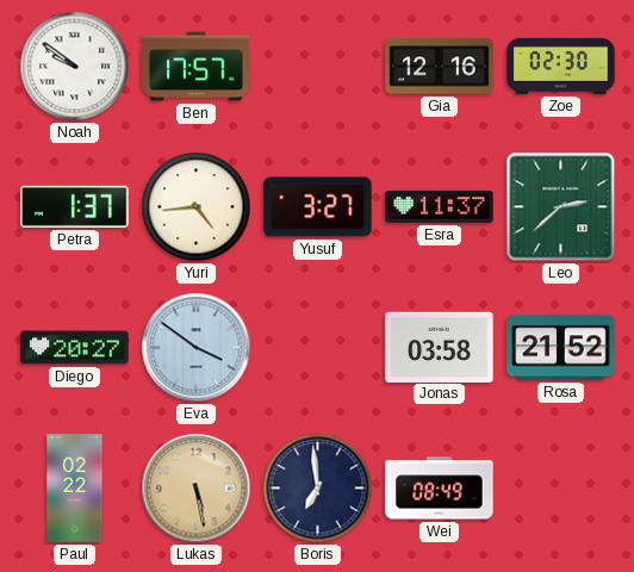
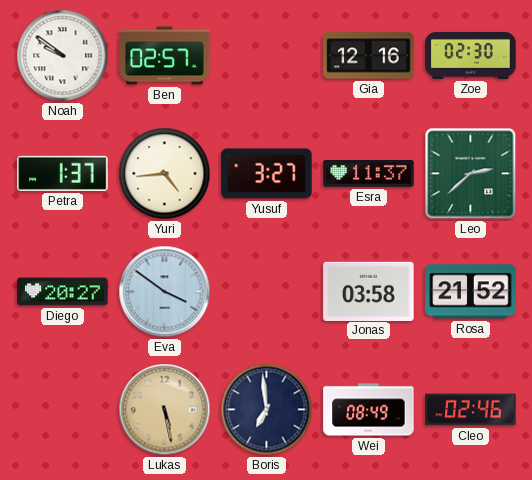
Ben: 17:57 -> 02:57
Paul: 02:22 -> none
Cleo: none -> 02:46
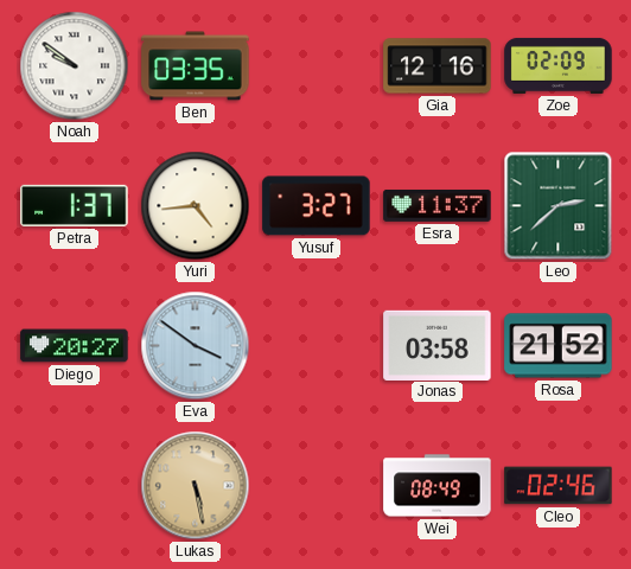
Ben: 02:57 -> 03:35
Zoe: 02:30 -> 02:09
Boris: 6:59 -> none
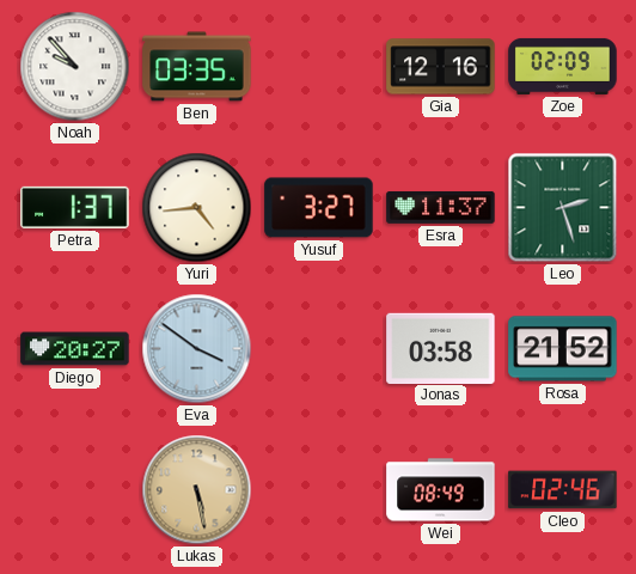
Noah: 9:51 -> 9:53
Leo: 2:38 -> 2:27
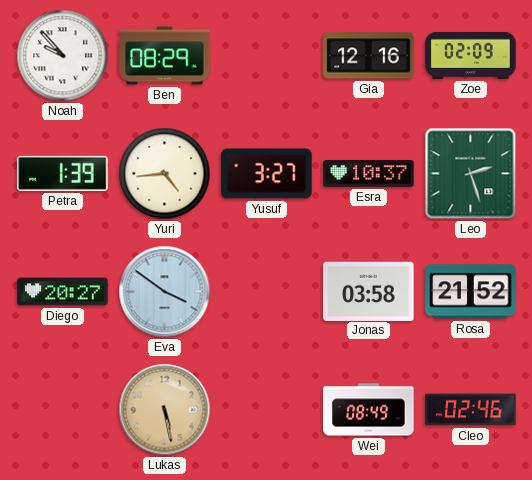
Ben: 03:35 -> 08:29
Petra: 1:37 -> 1:39
Esra: 11:37 -> 10:37
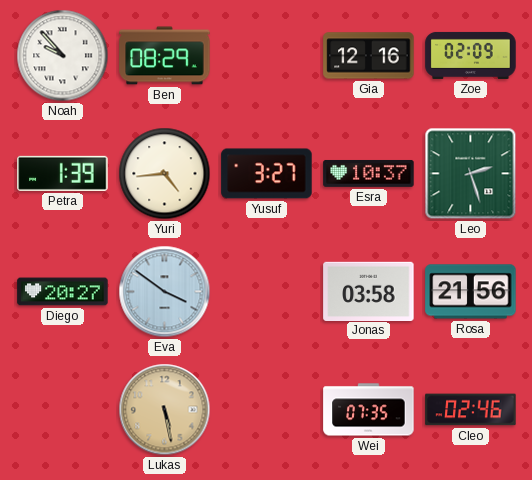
Rosa: 21:52 -> 21:56
Wei: 08:49 -> 07:35
